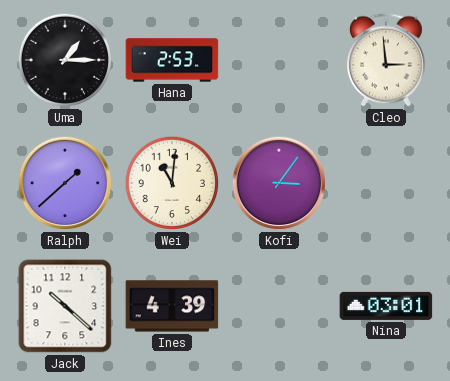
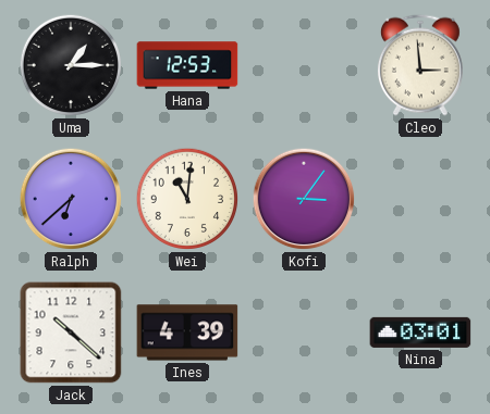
Hana: 2:53 -> 12:53
Ralph: 1:38 -> 6:38
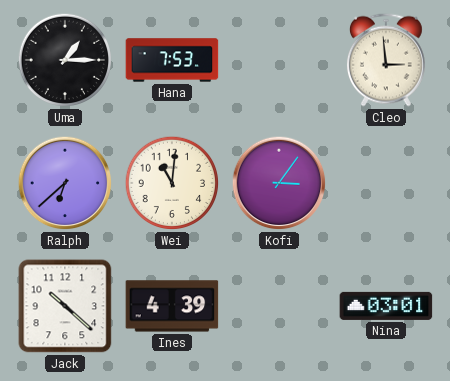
Hana: 12:53 -> 7:53
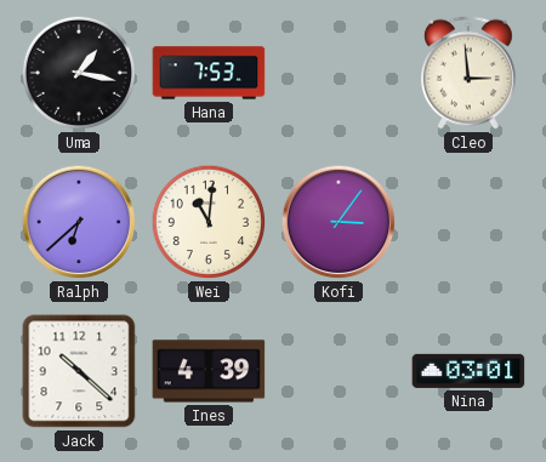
Uma: 1:15 -> 1:17
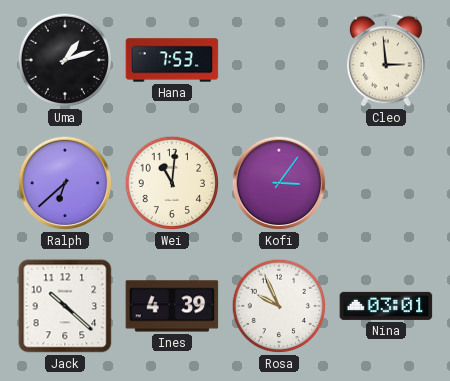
Uma: 1:17 -> 1:12
Rosa: none -> 9:56
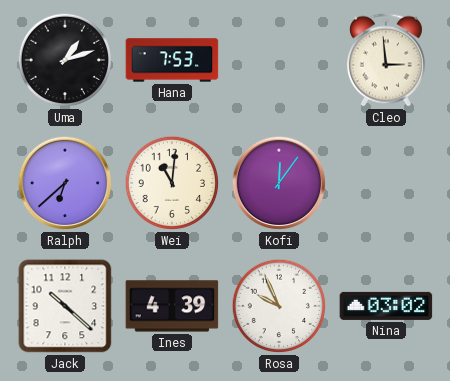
Kofi: 3:06 -> 12:06
Nina: 03:01 -> 03:02
